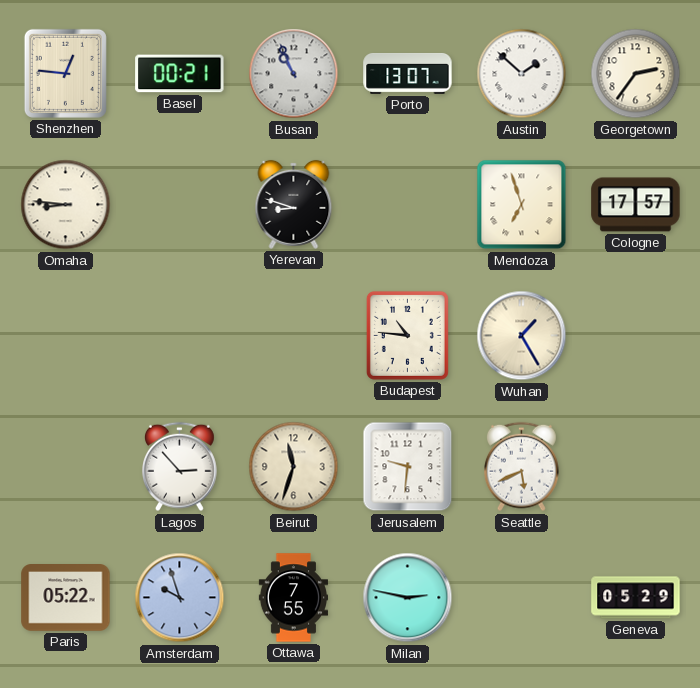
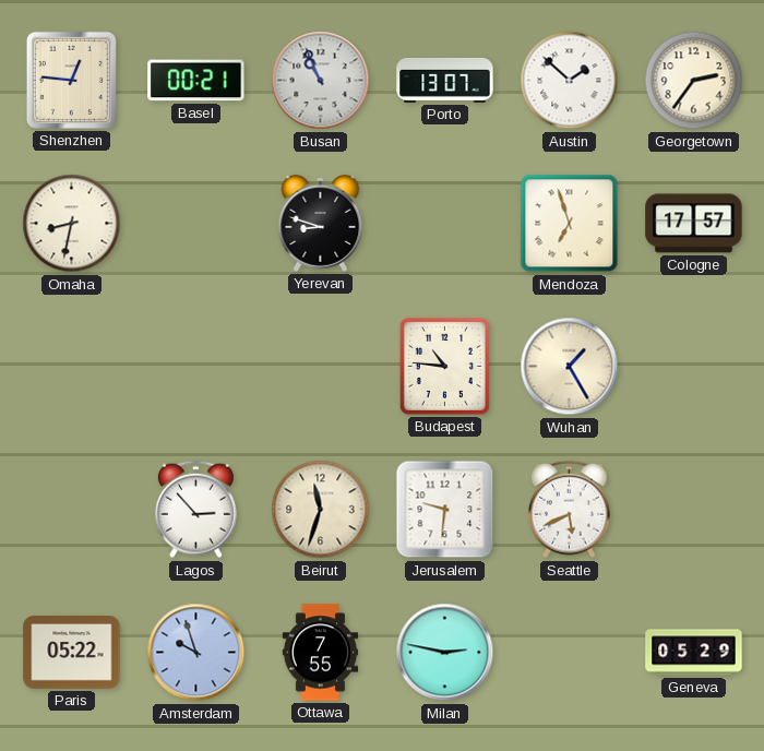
Omaha: 8:46 -> 8:32
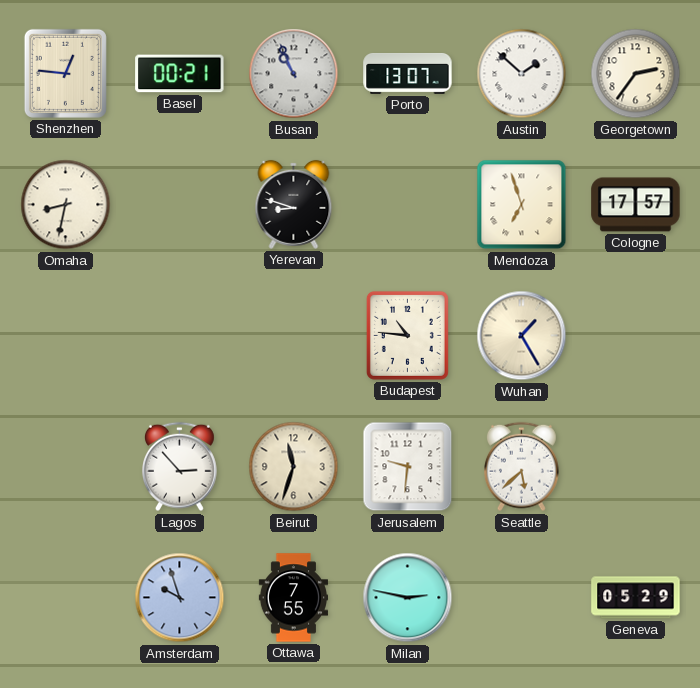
Seattle: 5:41 -> 5:38
Paris: 05:22 -> none
